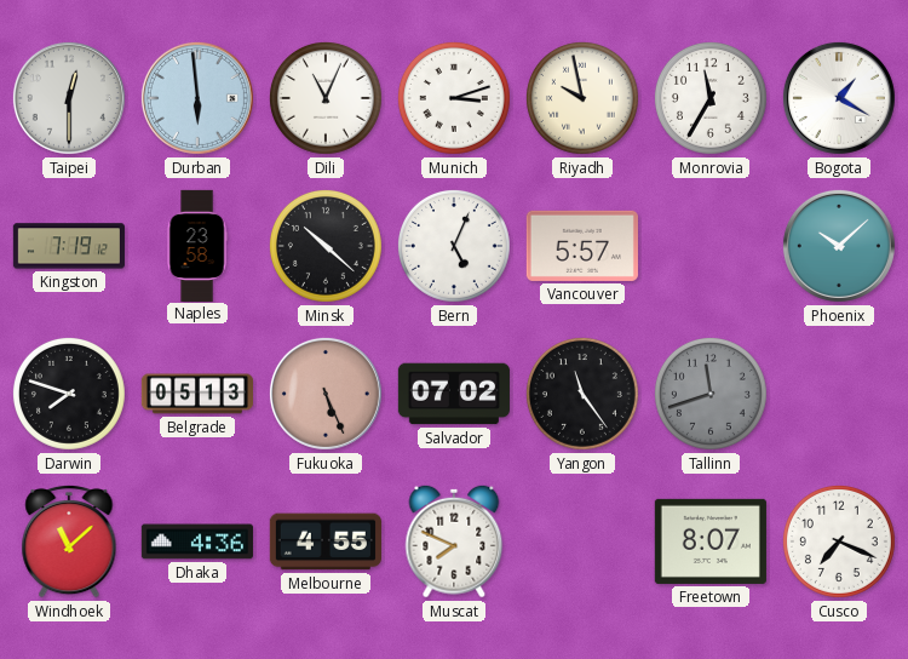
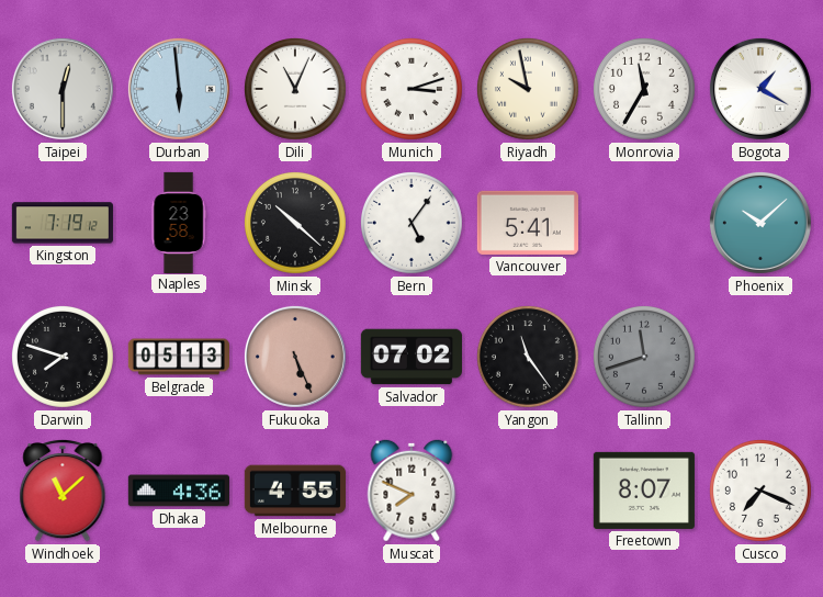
Bern: 5:04 -> 5:06
Vancouver: 5:57 -> 5:41
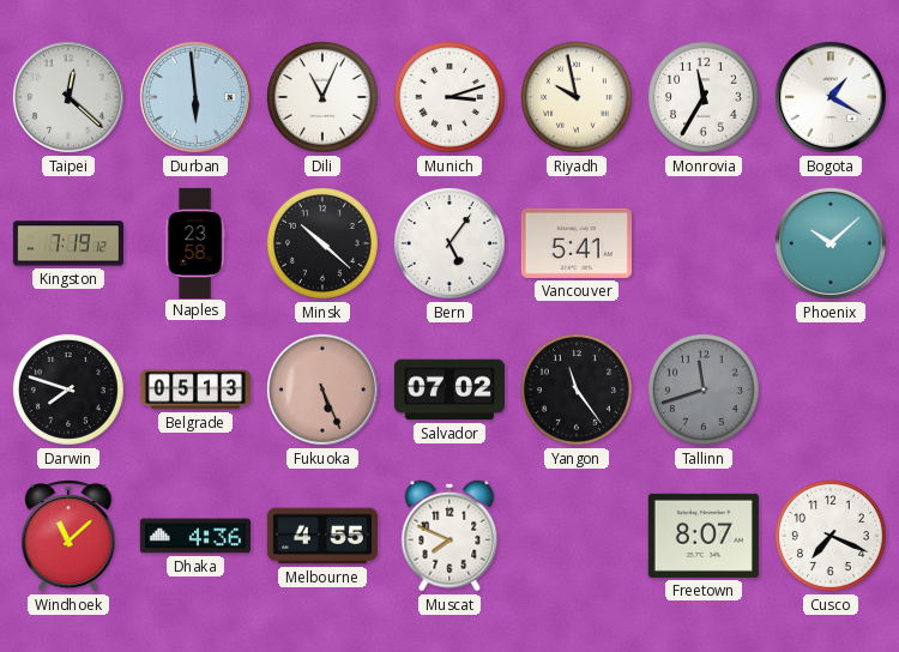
Taipei: 12:30 -> 12:22
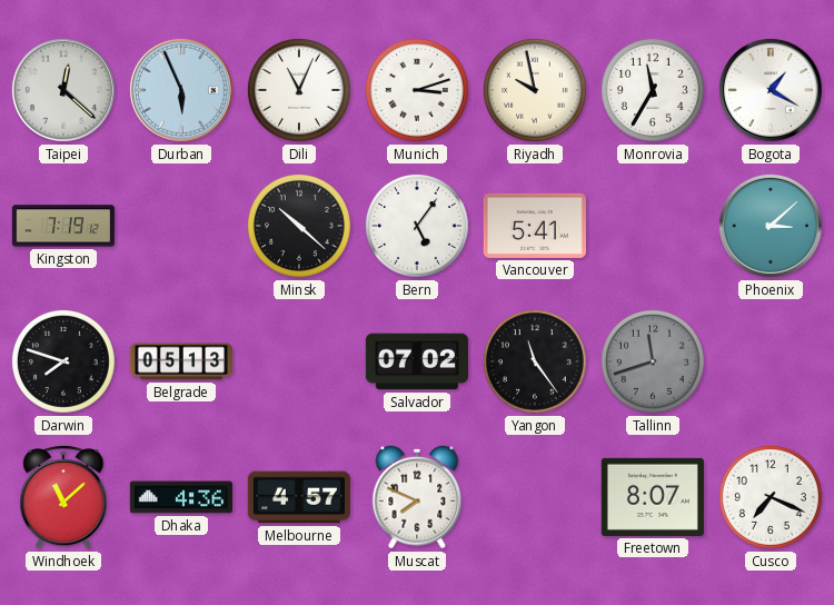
Durban: 5:59 -> 5:56
Naples: 23:58 -> none
Phoenix: 10:08 -> 3:08
Fukuoka: 5:26 -> none
Melbourne: 4:55 -> 4:57
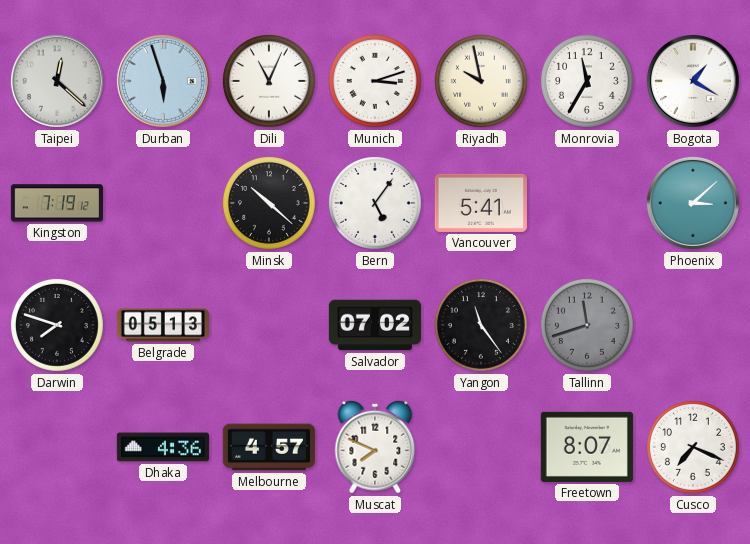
Durban: 5:56 -> 5:57
Windhoek: 11:08 -> none
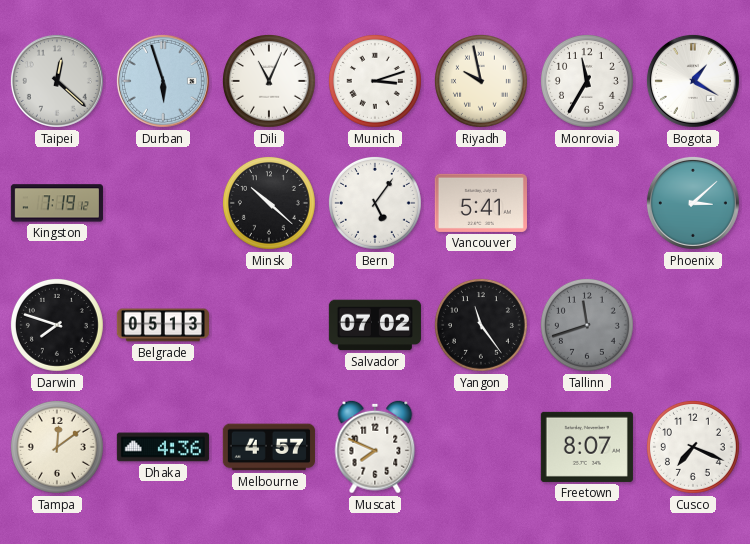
Tampa: none -> 12:09
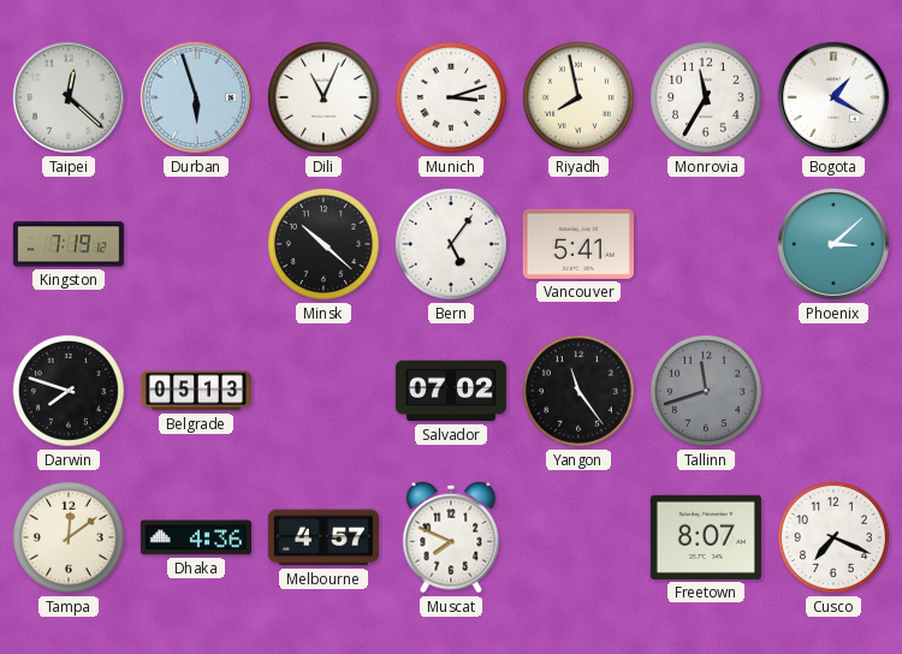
Riyadh: 9:58 -> 7:58
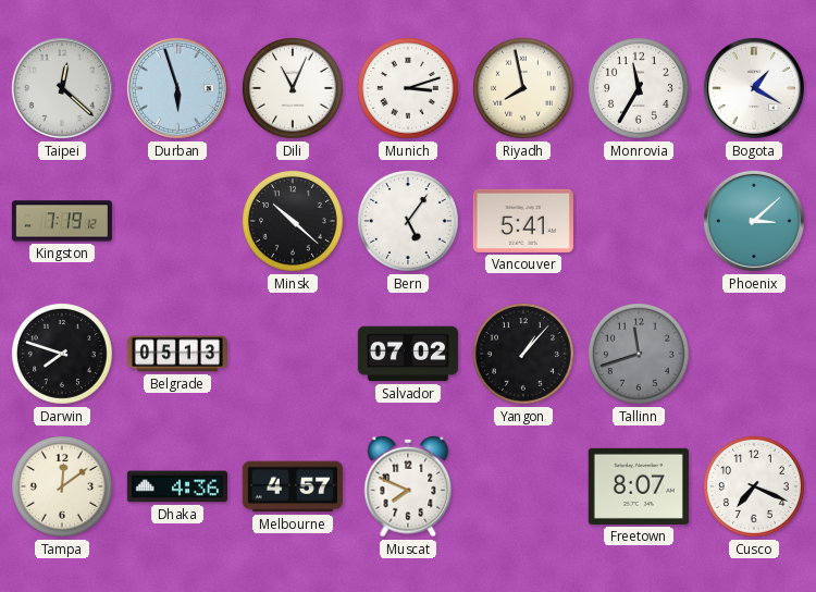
Yangon: 11:24 -> 1:07
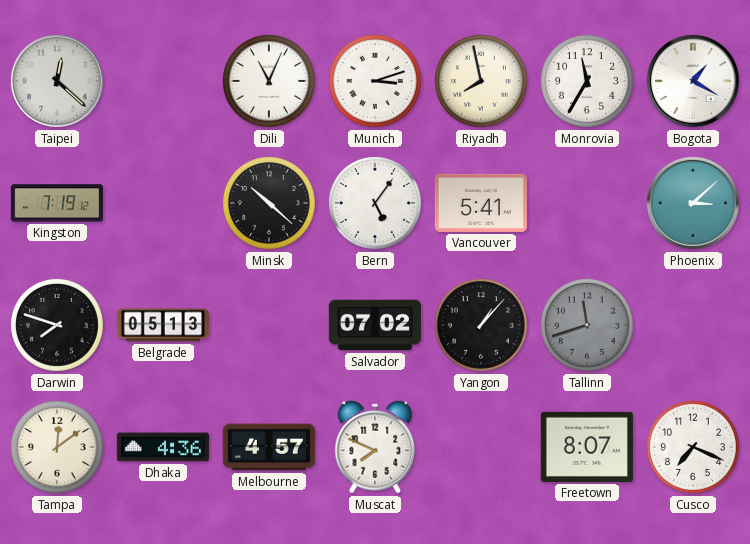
Durban: 5:57 -> none
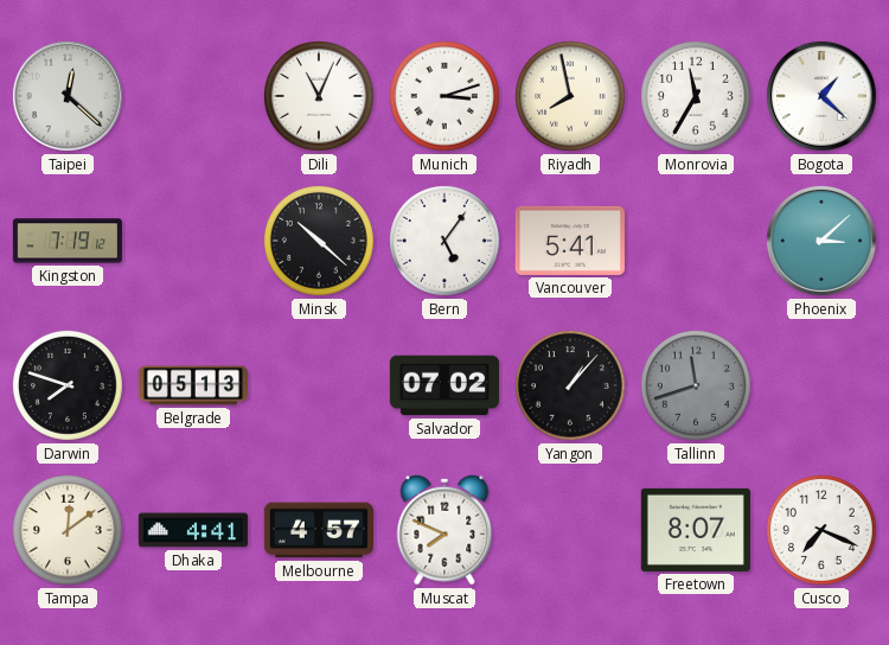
Bogota: 1:20 -> 1:22
Dhaka: 4:36 -> 4:41
